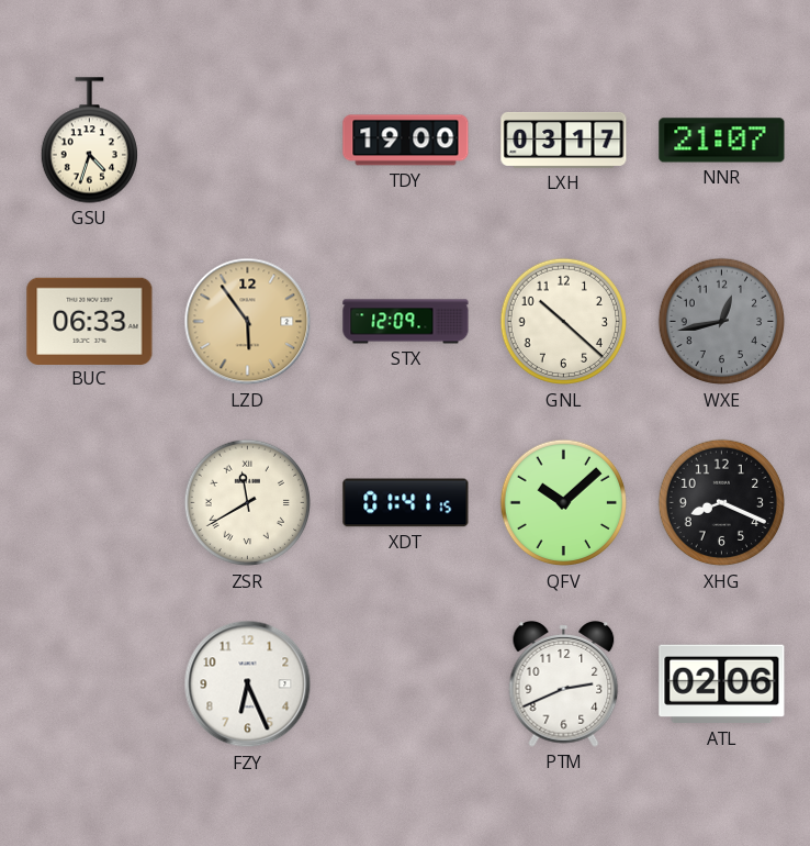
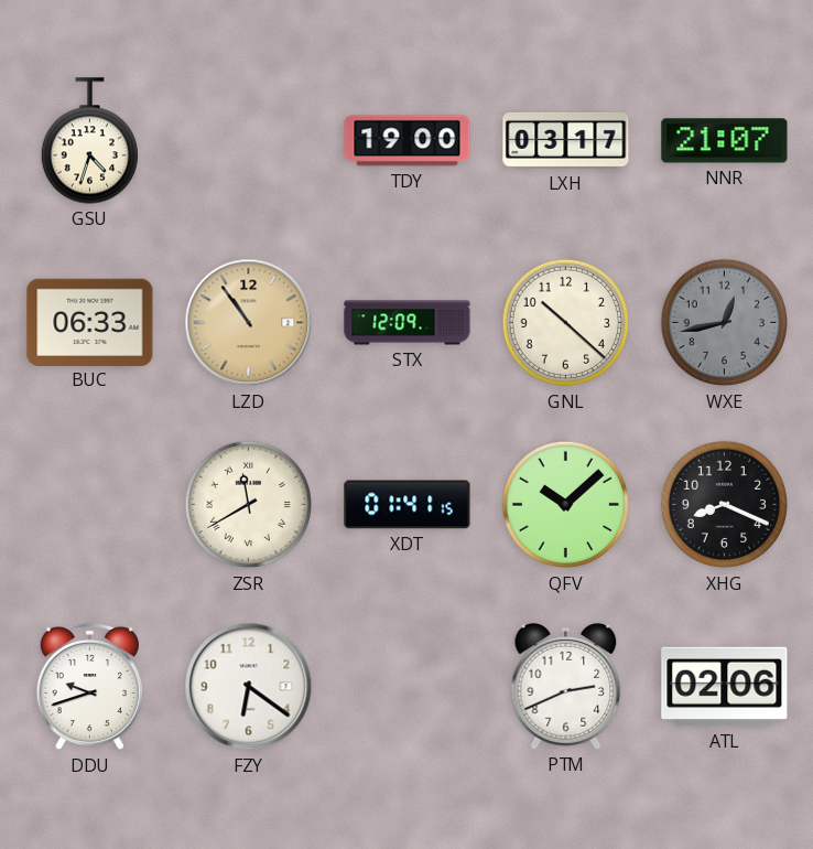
LZD: 5:54 -> 10:54
DDU: none -> 9:42
FZY: 6:26 -> 6:21
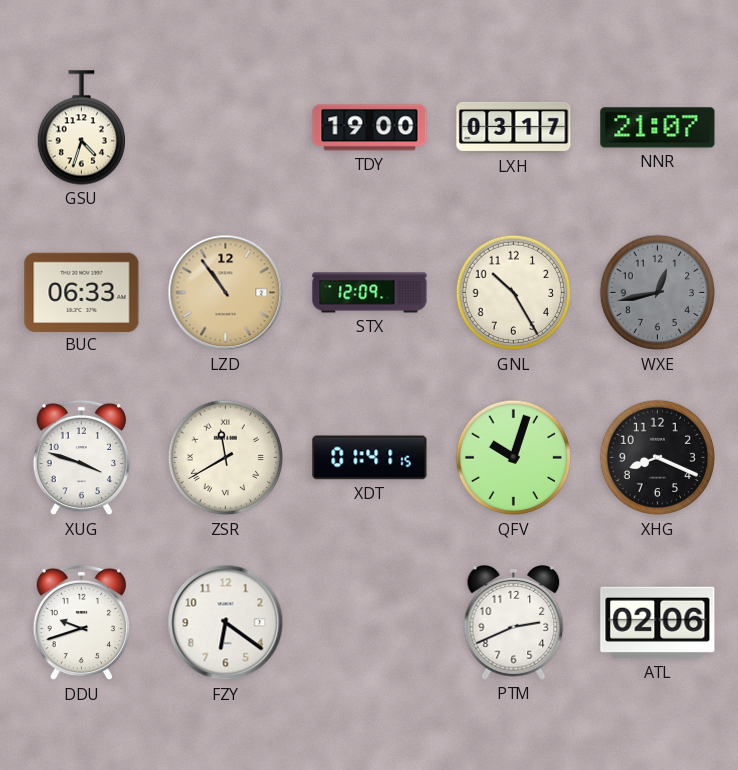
GNL: 10:22 -> 10:25
XUG: none -> 3:48
QFV: 10:08 -> 10:03
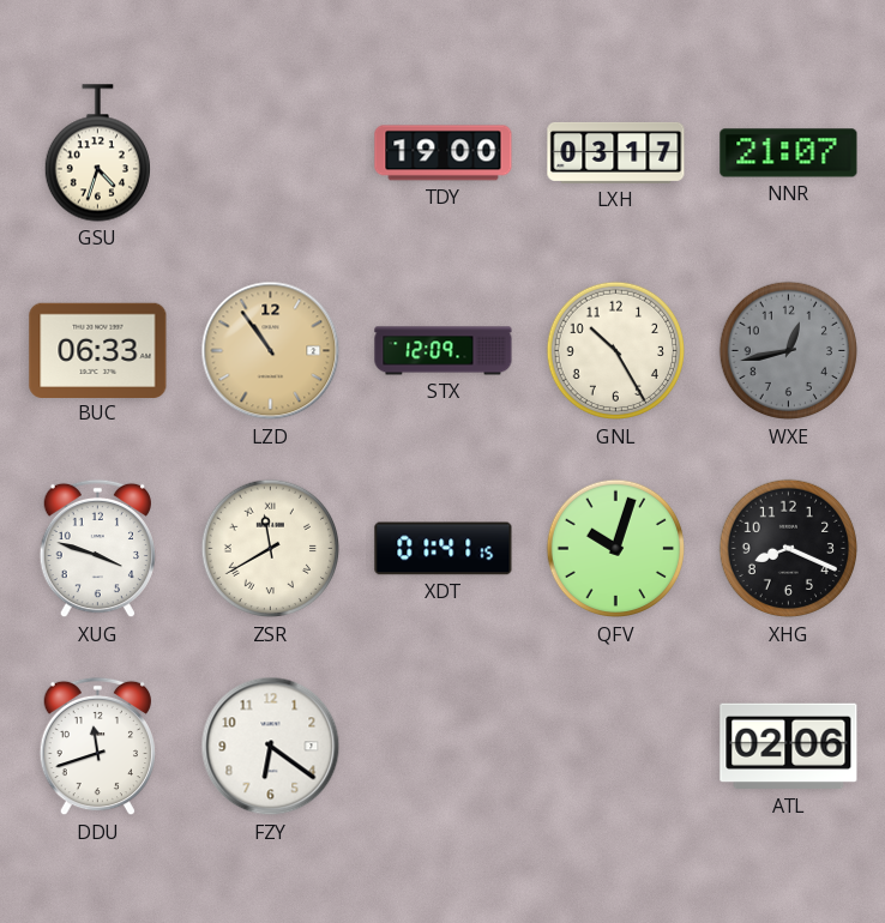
DDU: 9:42 -> 11:42
PTM: 2:41 -> none
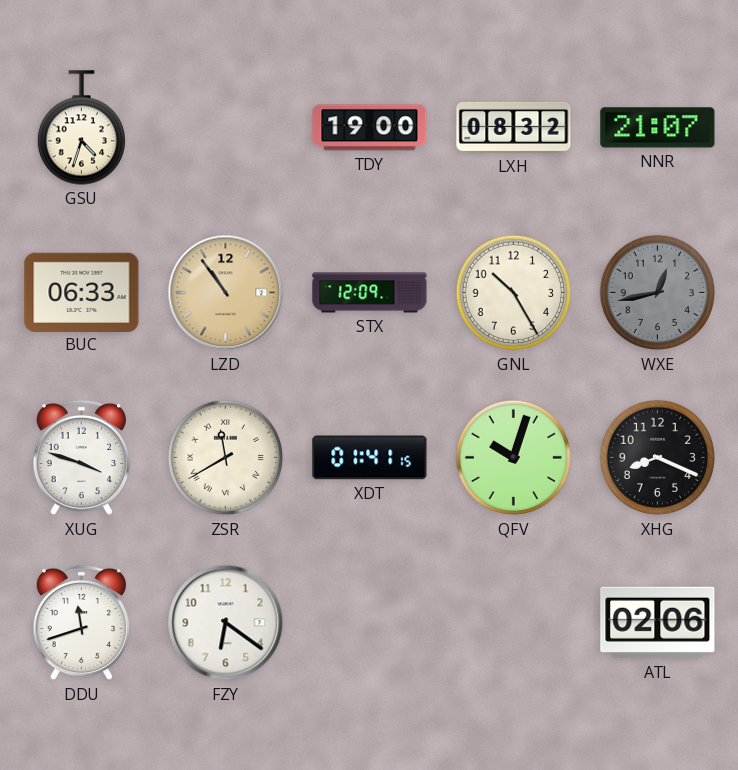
LXH: 03:17 -> 08:32
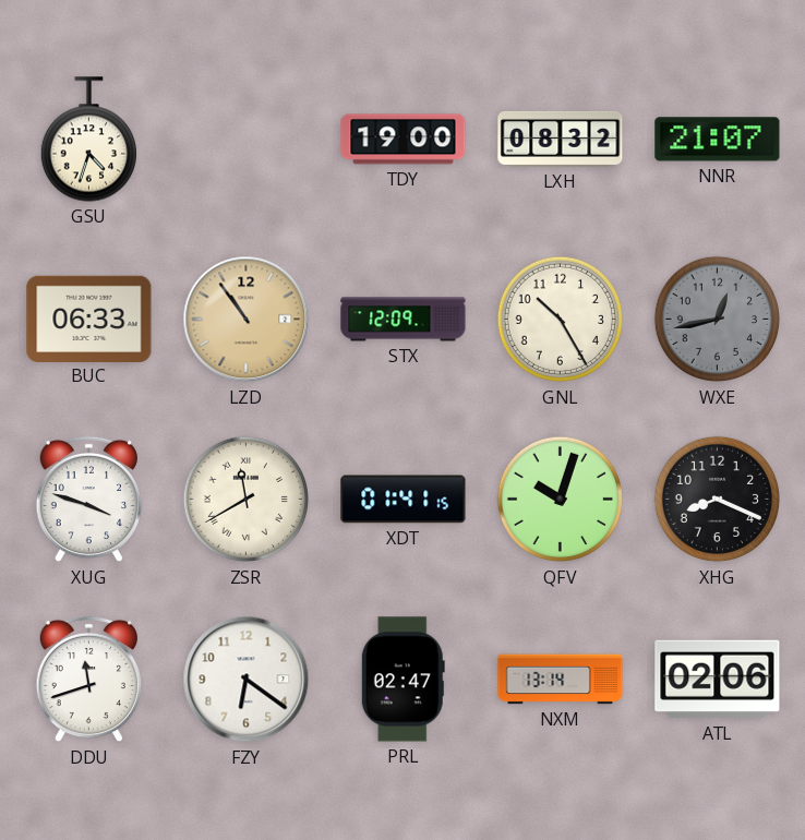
PRL: none -> 02:47
NXM: none -> 13:14
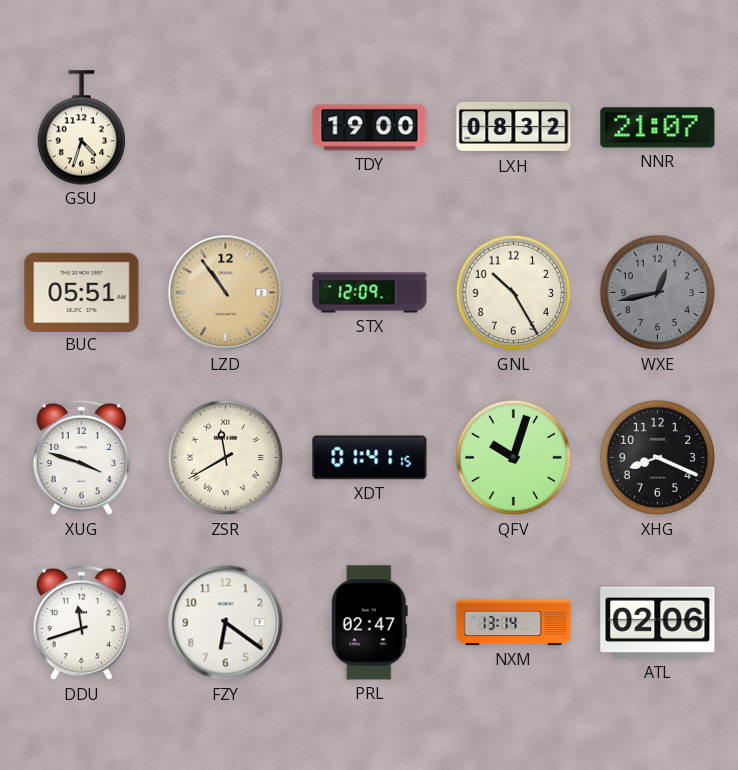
BUC: 06:33 -> 05:51
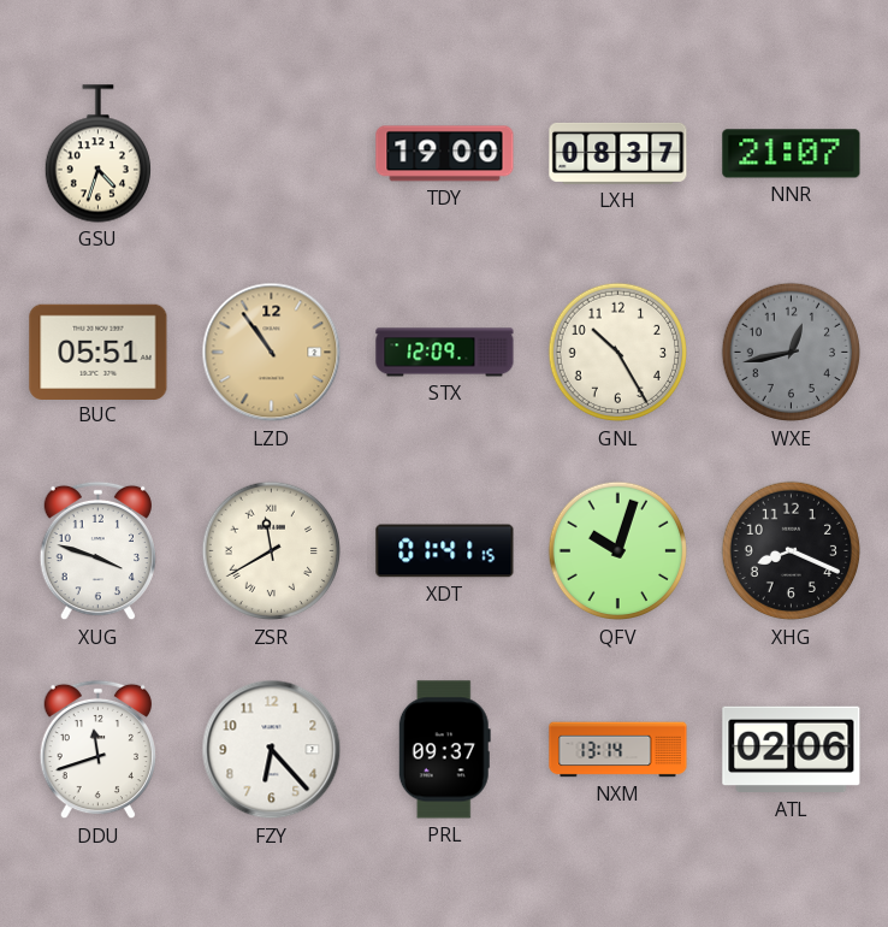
LXH: 08:32 -> 08:37
FZY: 6:21 -> 6:23
PRL: 02:47 -> 09:37
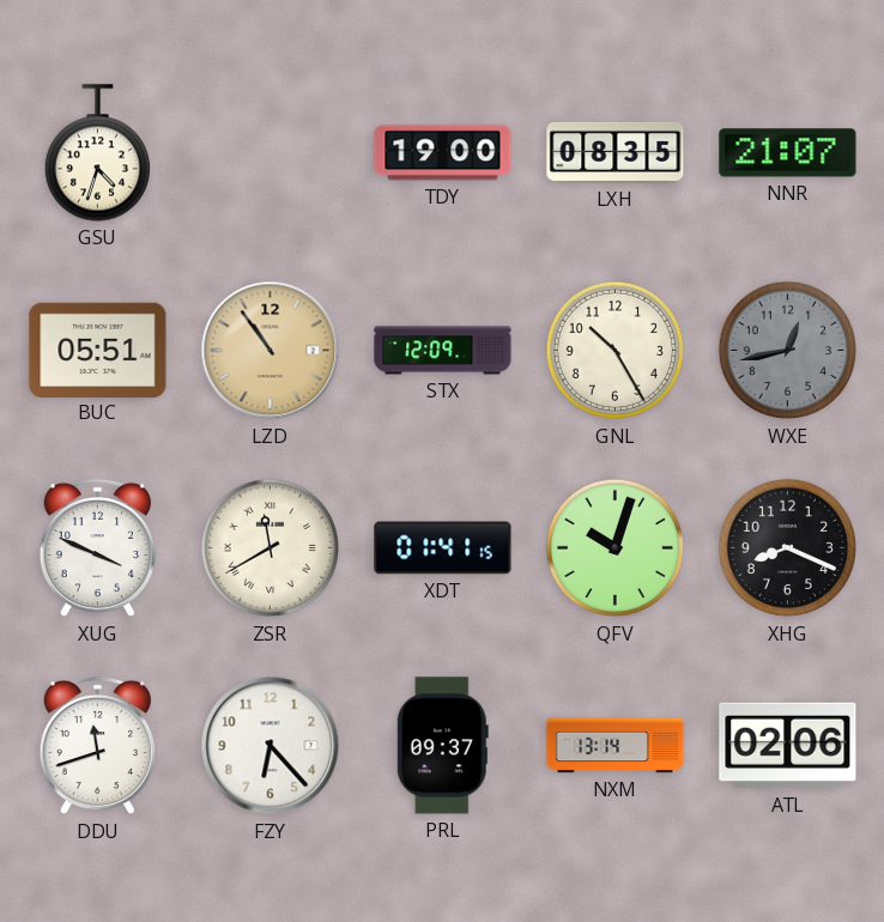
LXH: 08:37 -> 08:35
XUG: 3:48 -> 3:49
